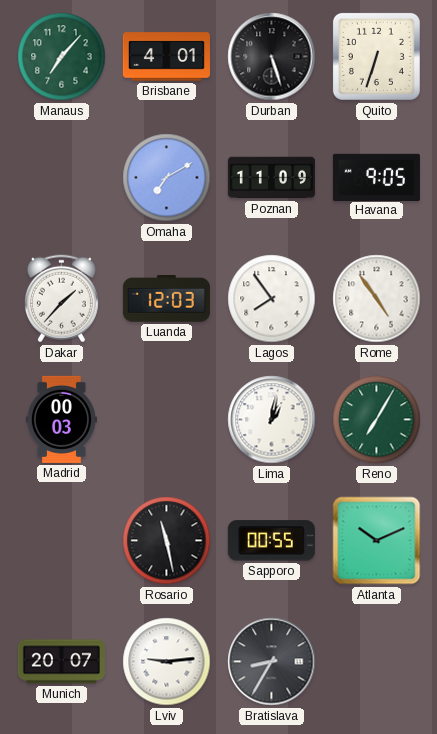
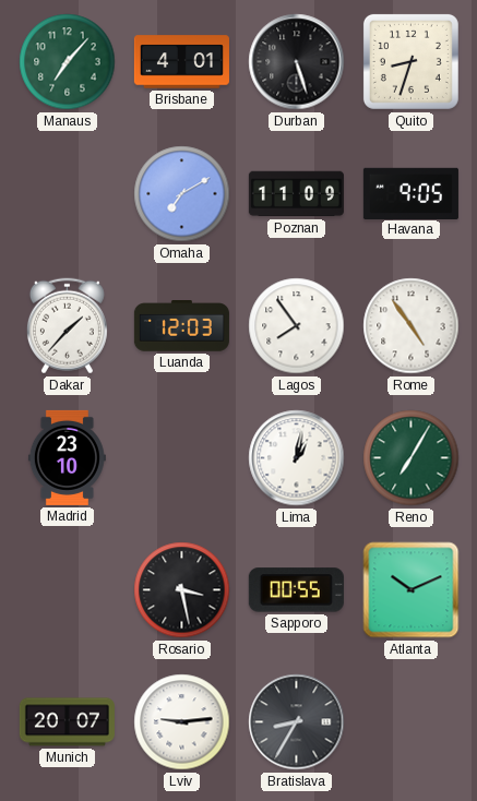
Quito: 6:33 -> 8:33
Madrid: 00:03 -> 23:10
Rosario: 11:28 -> 3:28
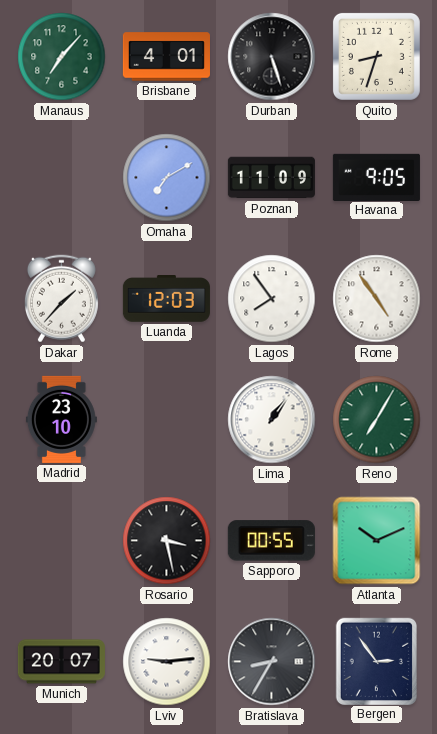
Lima: 1:02 -> 1:06
Bergen: none -> 2:54
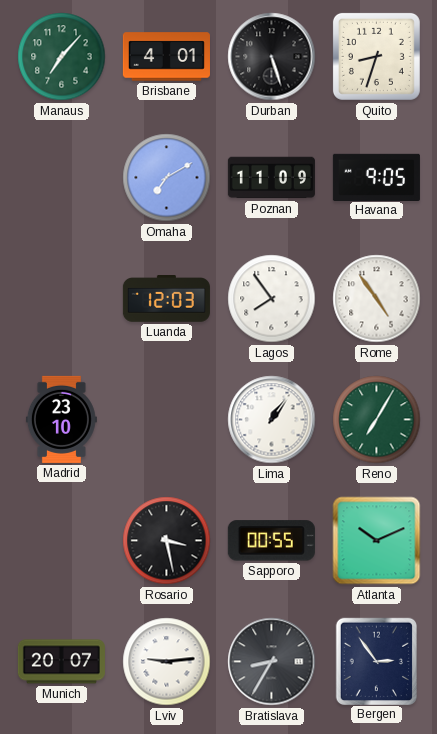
Dakar: 1:37 -> none
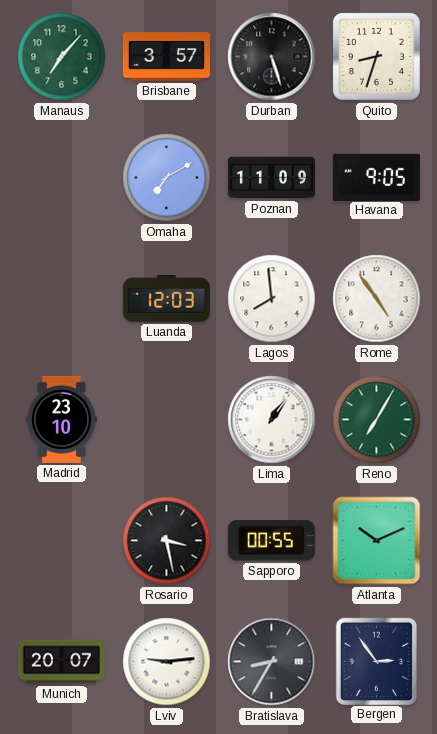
Brisbane: 4:01 -> 3:57
Lagos: 7:54 -> 7:59
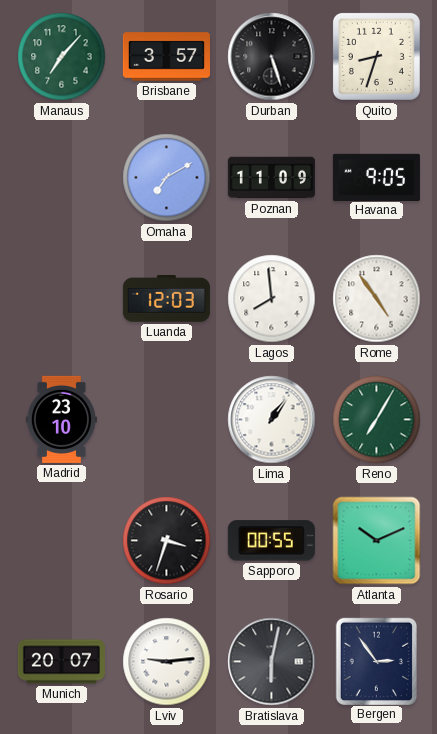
Rosario: 3:28 -> 3:33
Bratislava: 8:35 -> 6:02
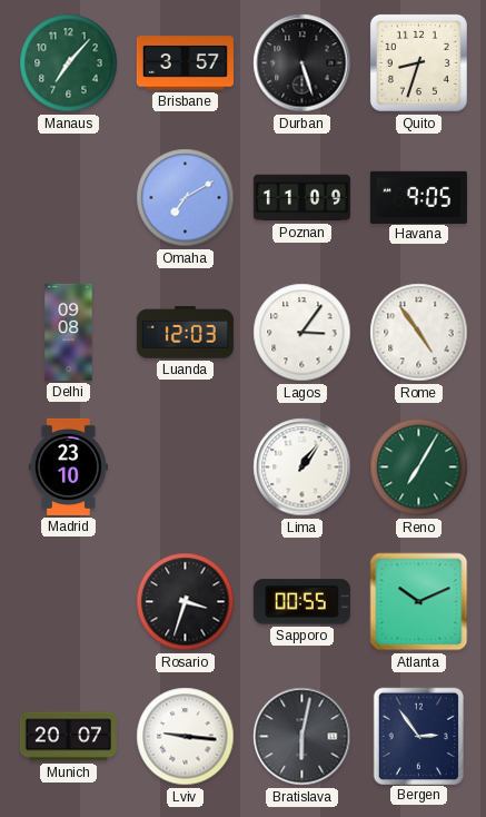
Delhi: none -> 09:08
Lagos: 7:59 -> 3:06
Lviv: 9:14 -> 9:16
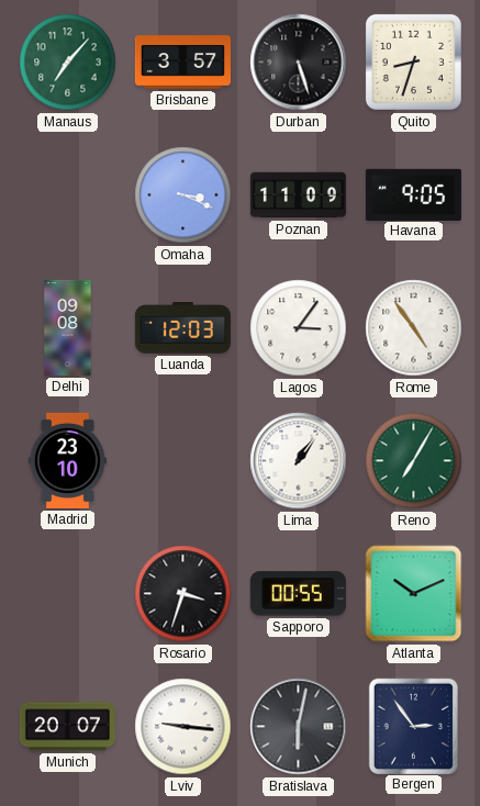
Omaha: 7:10 -> 3:19
